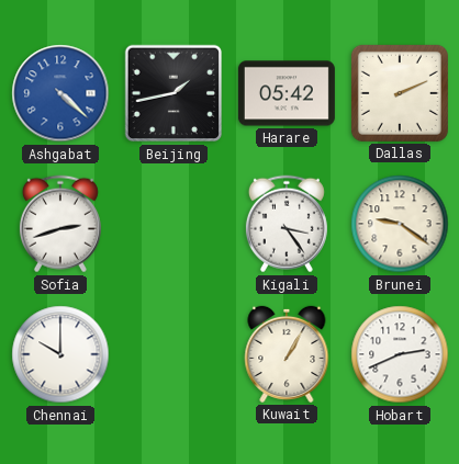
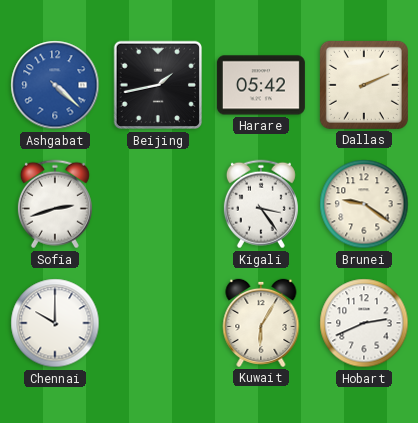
Kuwait: 1:05 -> 6:05
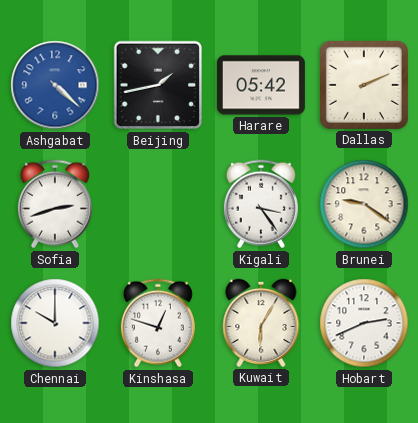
Kinshasa: none -> 12:48
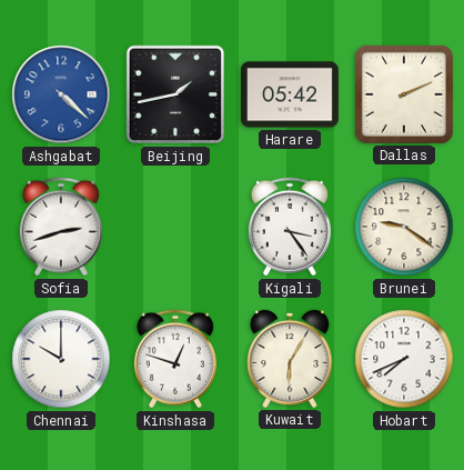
Hobart: 2:41 -> 7:41
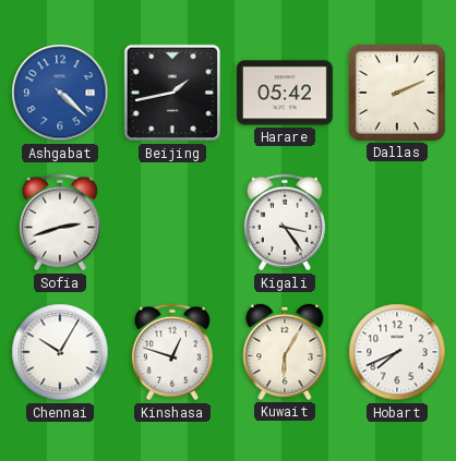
Brunei: 9:21 -> none
Chennai: 10:00 -> 10:05
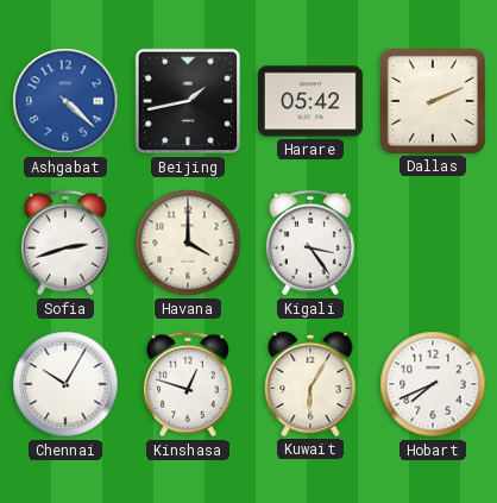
Havana: none -> 4:00
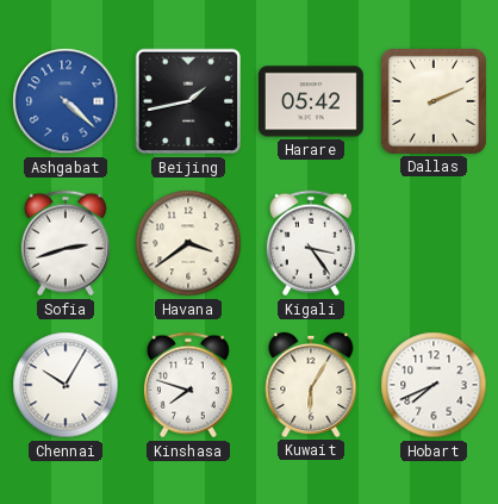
Havana: 4:00 -> 3:39
Kinshasa: 12:48 -> 7:48
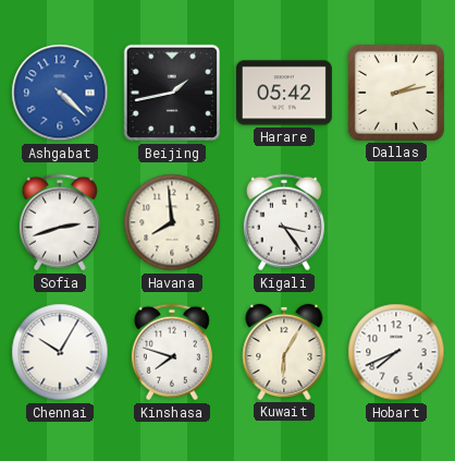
Dallas: 2:11 -> 2:13
Havana: 3:39 -> 7:59
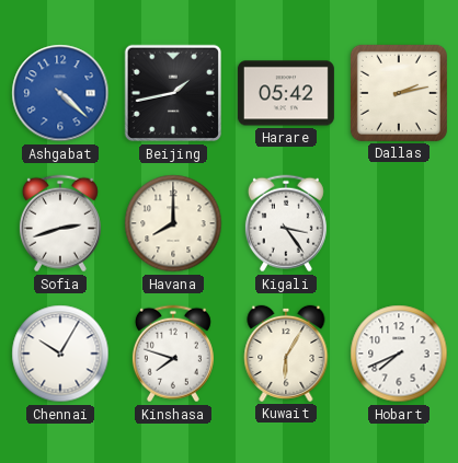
Havana: 7:59 -> 8:00
